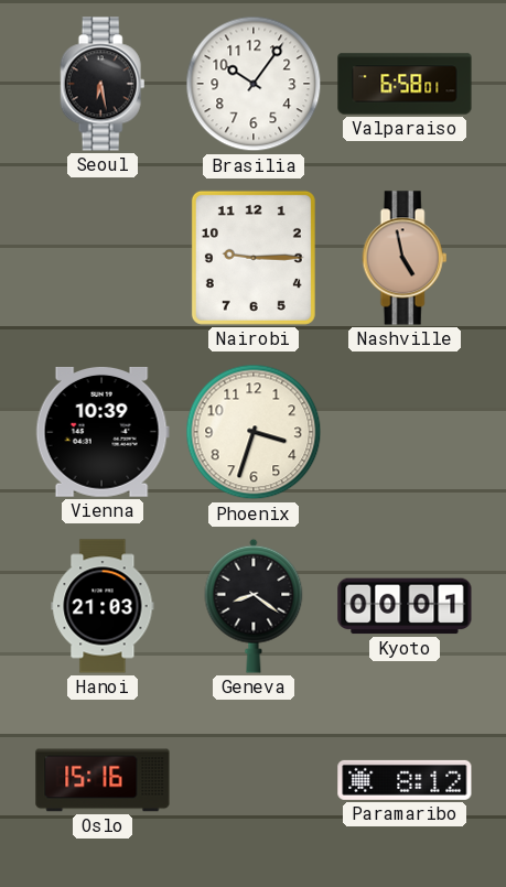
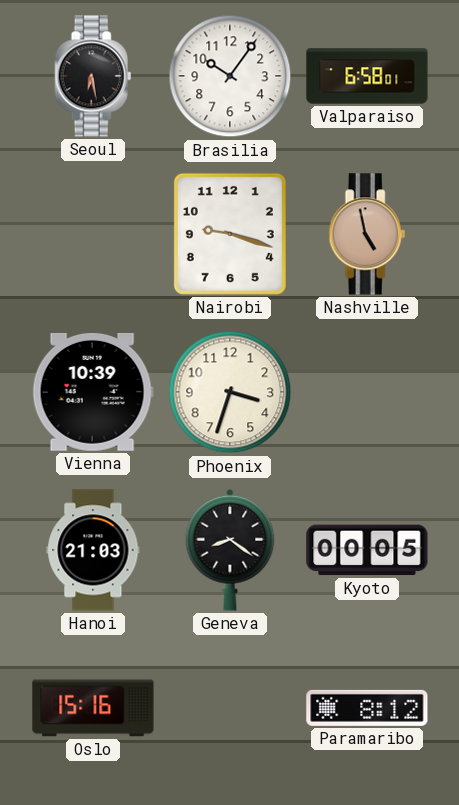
Nairobi: 9:15 -> 9:18
Kyoto: 00:01 -> 00:05
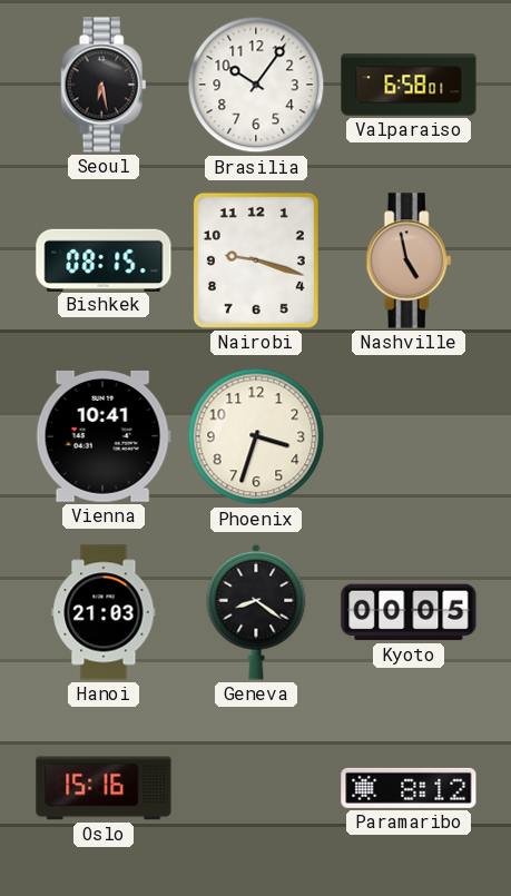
Bishkek: none -> 08:15
Vienna: 10:39 -> 10:41
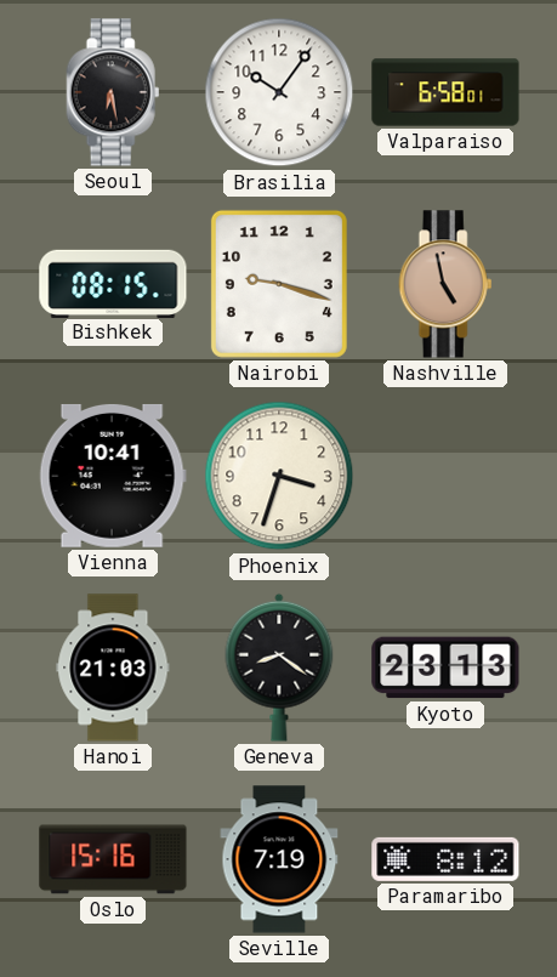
Kyoto: 00:05 -> 23:13
Seville: none -> 7:19
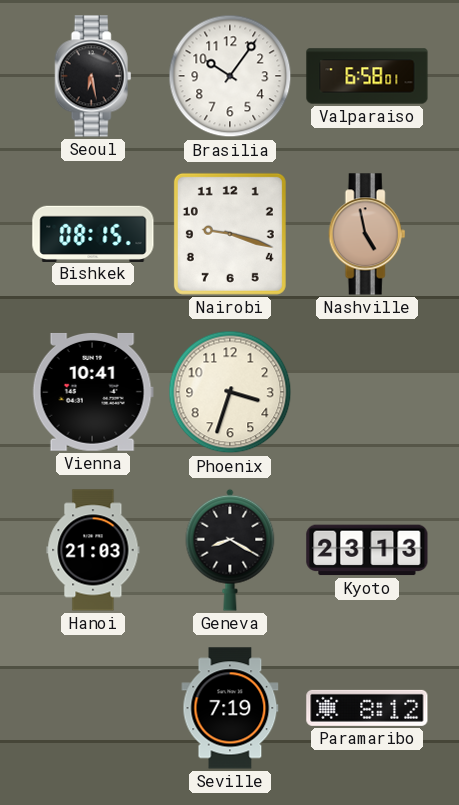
Geneva: 8:21 -> 8:20
Oslo: 15:16 -> none
